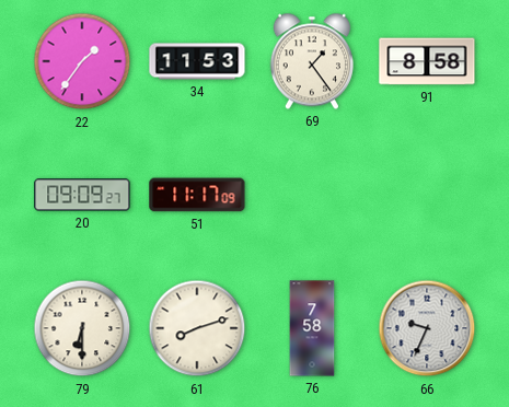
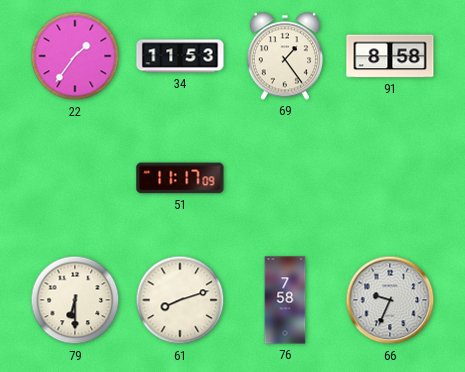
20: 09:09 -> none
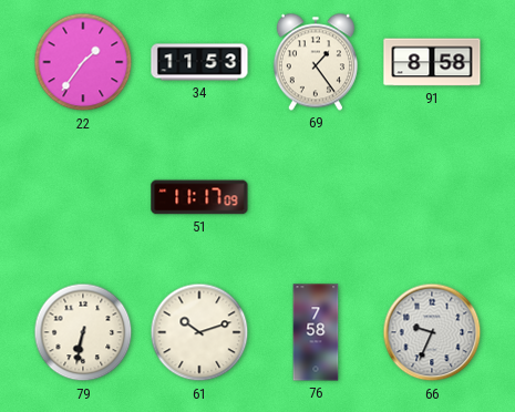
79: 6:30 -> 6:32
61: 8:12 -> 10:12
